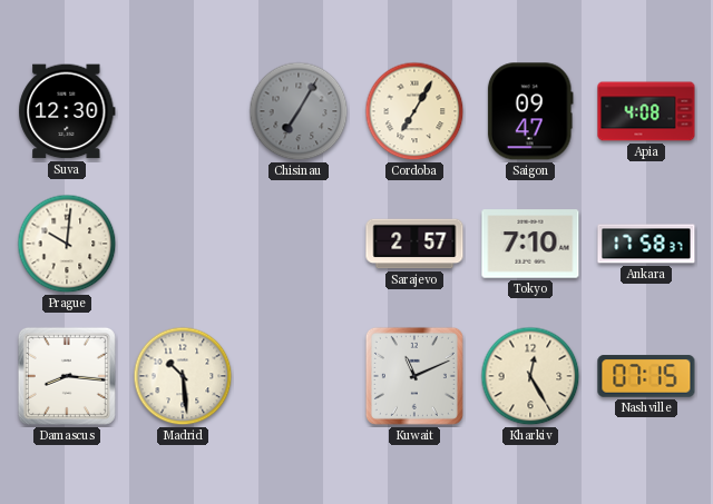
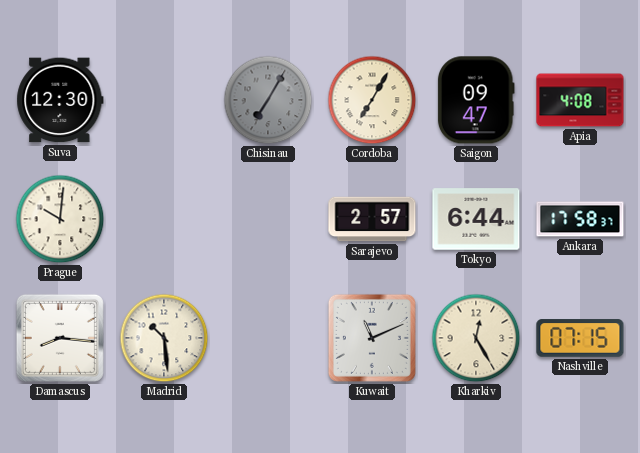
Tokyo: 7:10 -> 6:44
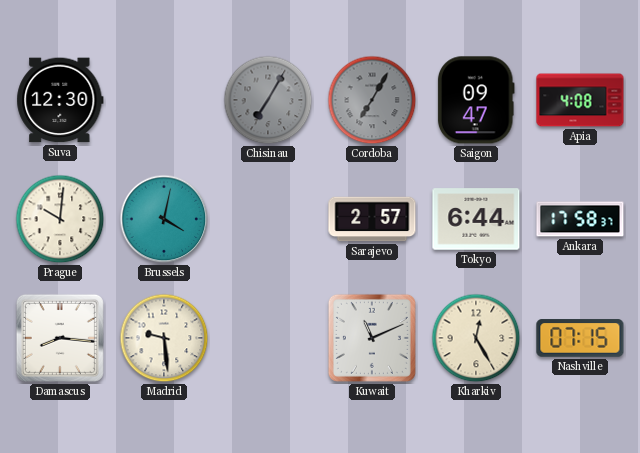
Cordoba dial: cream -> grey
Brussels: none -> 4:02
Madrid: 10:29 -> 9:29
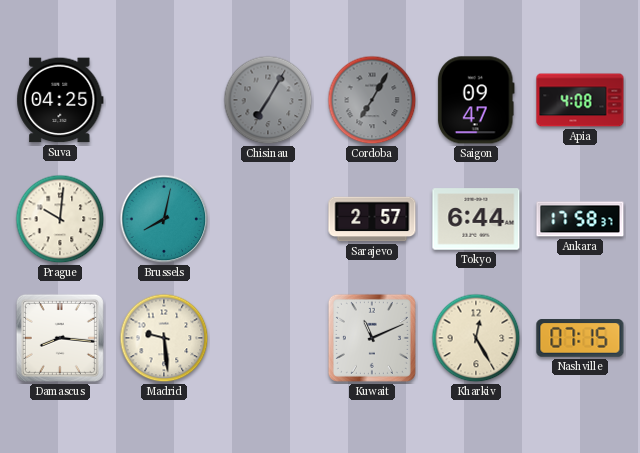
Suva: 12:30 -> 04:25
Brussels: 4:02 -> 8:02
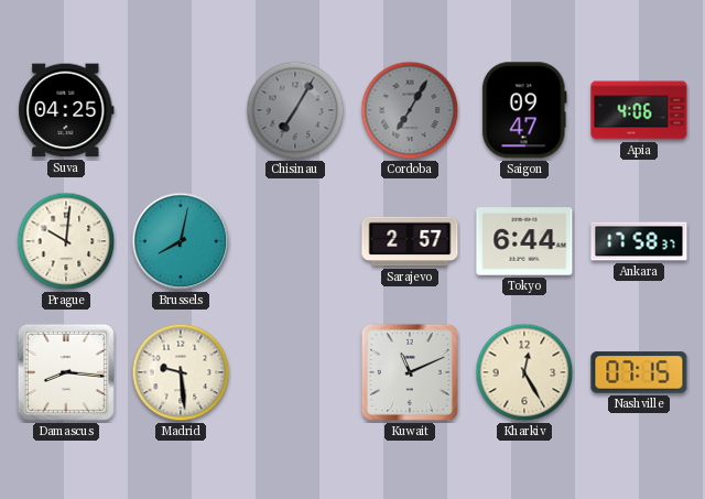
Apia: 4:08 -> 4:06
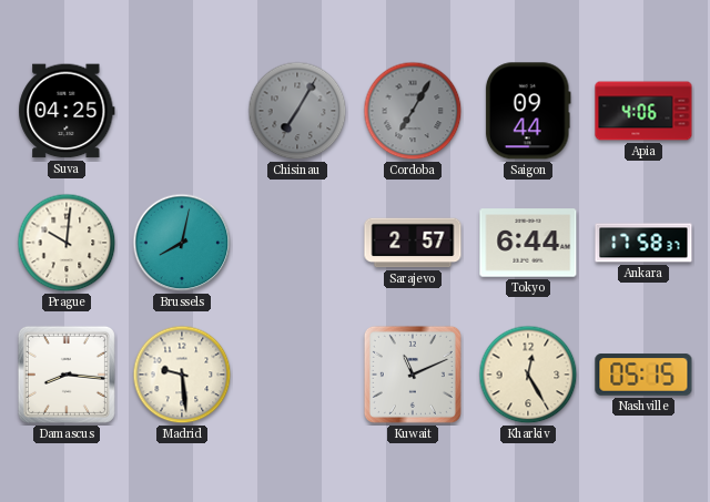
Saigon: 09:47 -> 09:44
Nashville: 07:15 -> 05:15
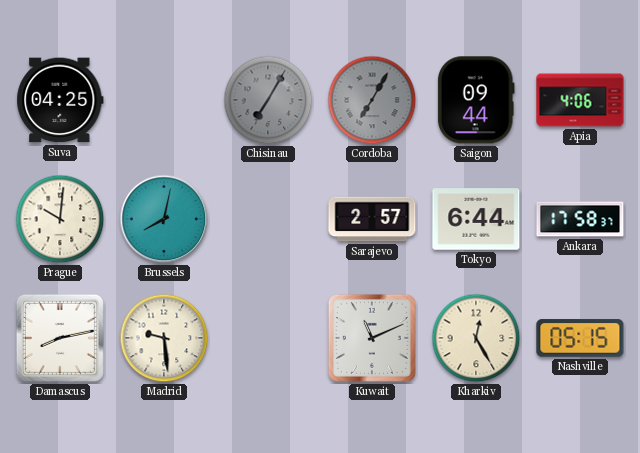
Damascus: 8:16 -> 8:13
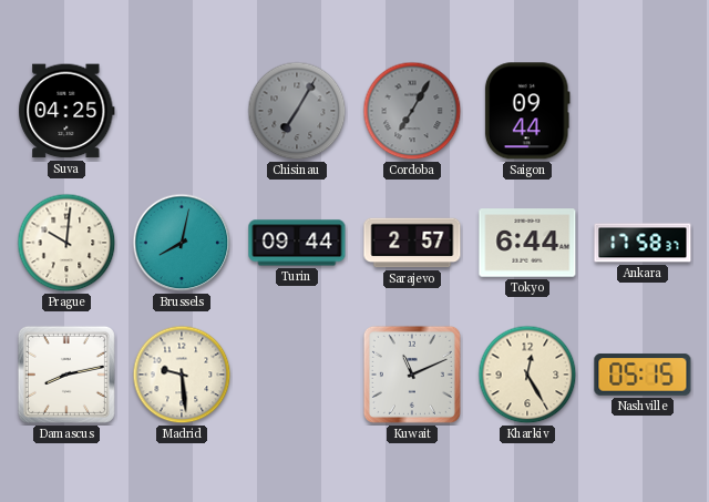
Apia: 4:06 -> none
Turin: none -> 09:44
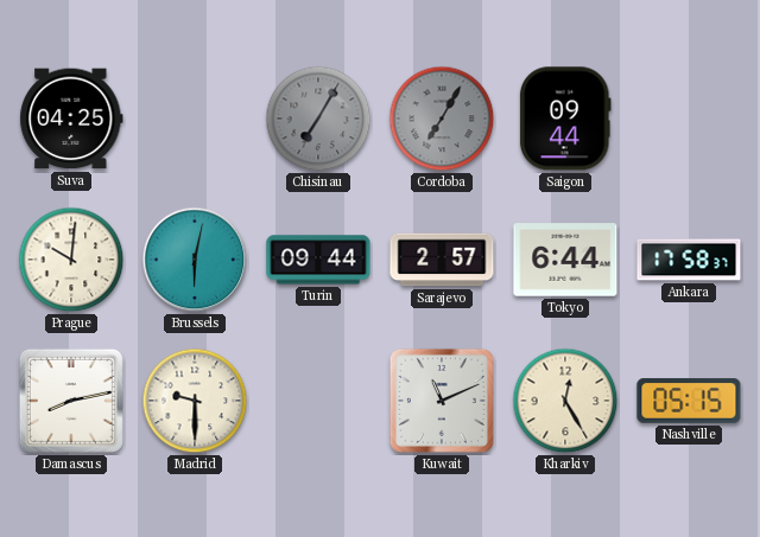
Brussels: 8:02 -> 6:02
Madrid: 9:29 -> 9:30
